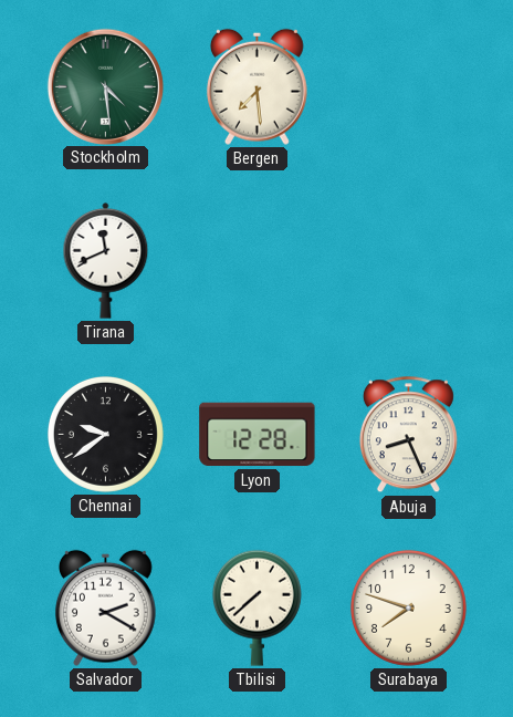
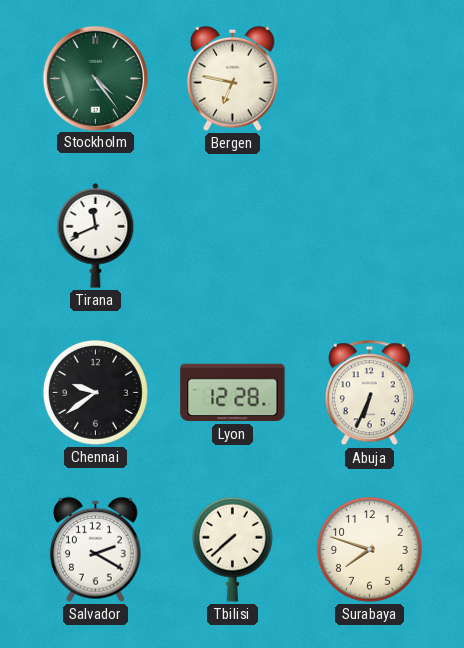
Stockholm: 4:29 -> 4:24
Bergen: 7:29 -> 6:47
Abuja: 8:26 -> 6:34
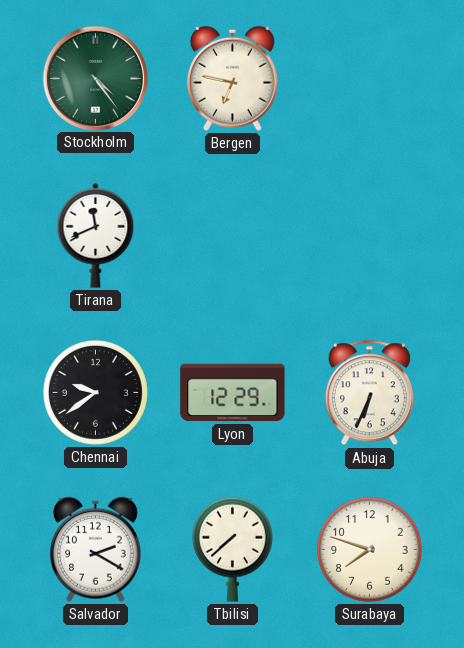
Lyon: 12:28 -> 12:29
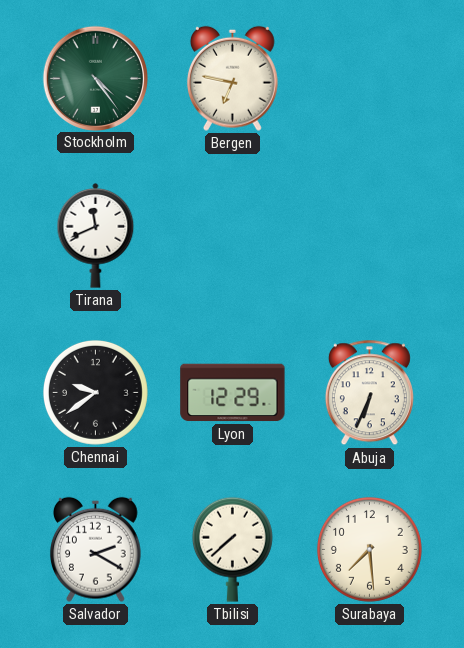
Surabaya: 7:48 -> 7:29
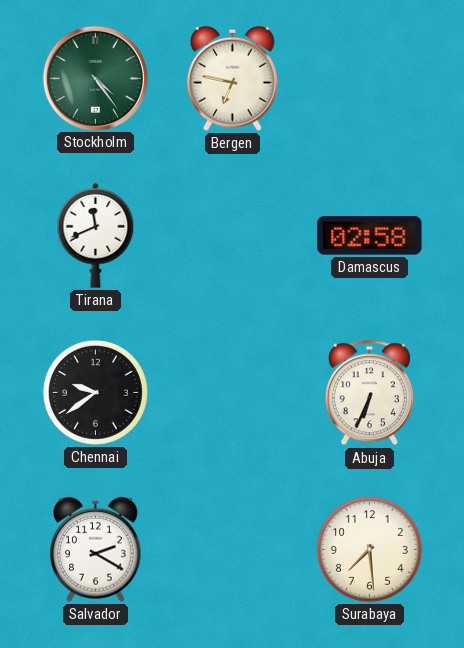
Damascus: none -> 02:58
Lyon: 12:29 -> none
Tbilisi: 7:38 -> none
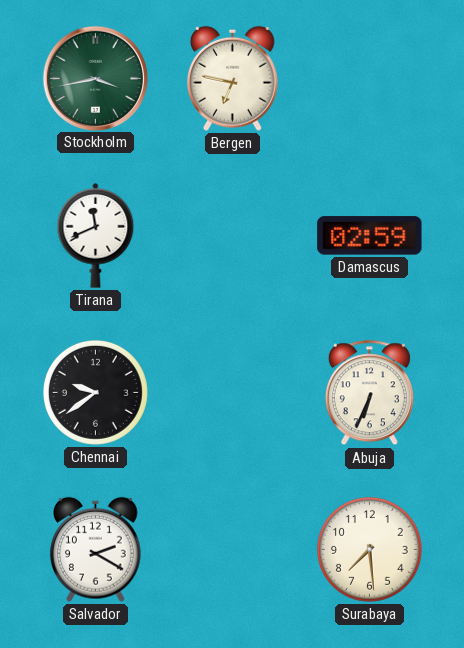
Stockholm: 4:24 -> 3:43
Damascus: 02:58 -> 02:59
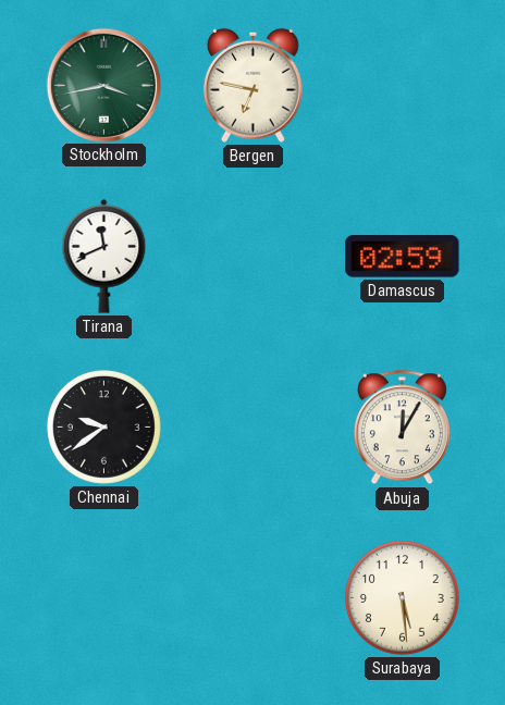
Abuja: 6:34 -> 12:05
Salvador: 2:20 -> none
Surabaya: 7:29 -> 5:29
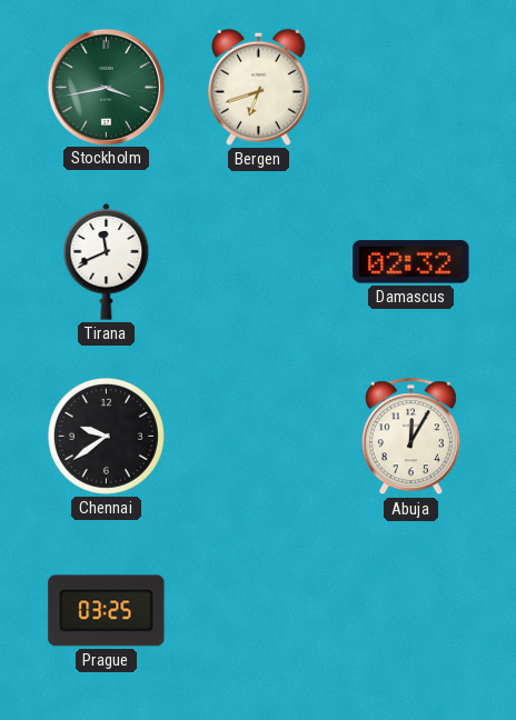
Bergen: 6:47 -> 6:42
Damascus: 02:59 -> 02:32
Prague: none -> 03:25
Surabaya: 5:29 -> none
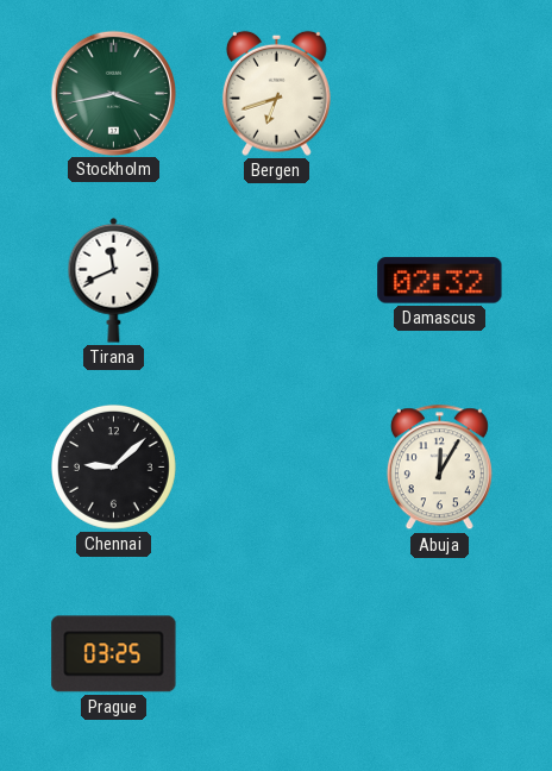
Chennai: 9:39 -> 9:08
